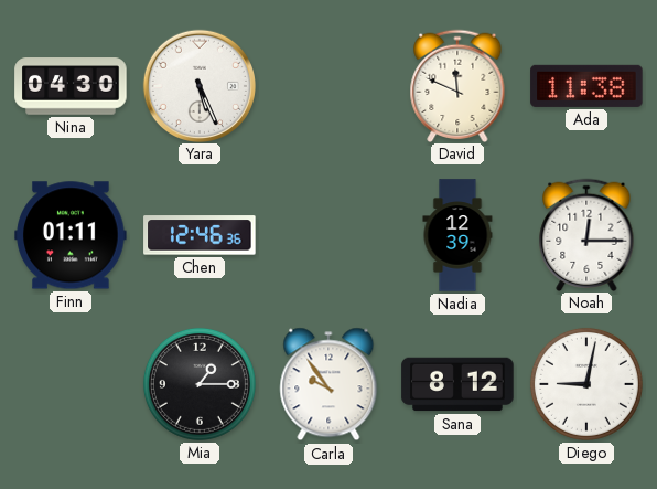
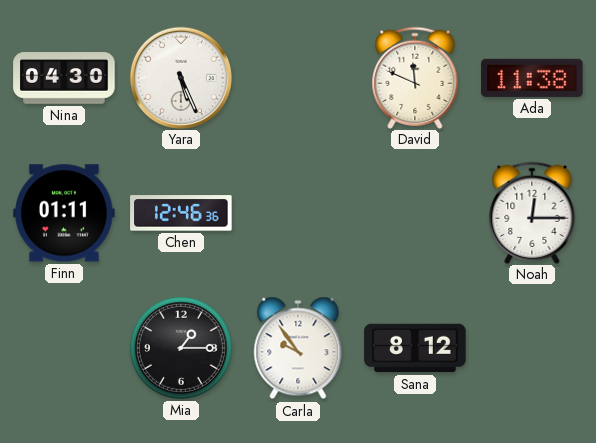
Nadia: 12:39 -> none
Diego: 9:02 -> none
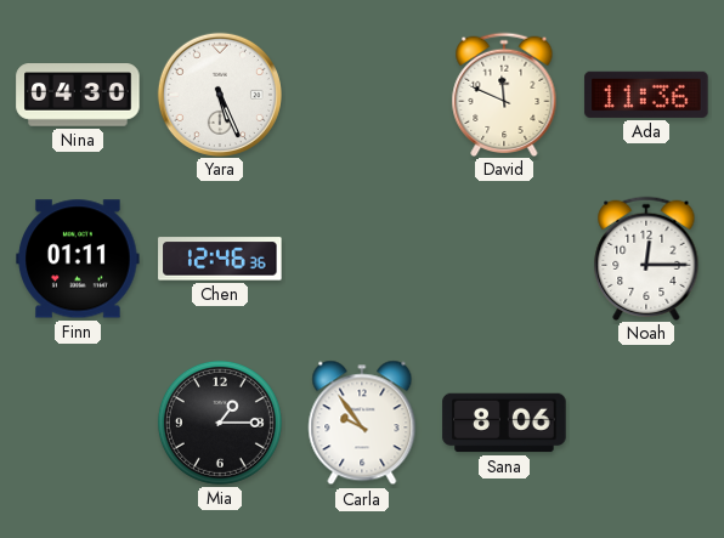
Ada: 11:38 -> 11:36
Sana: 8:12 -> 8:06
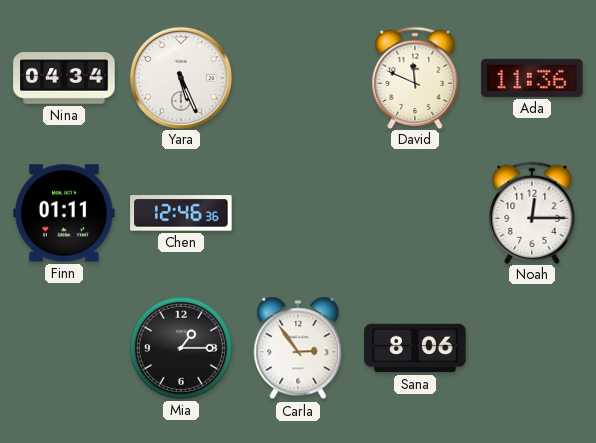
Nina: 04:30 -> 04:34
Carla: 9:54 -> 2:54
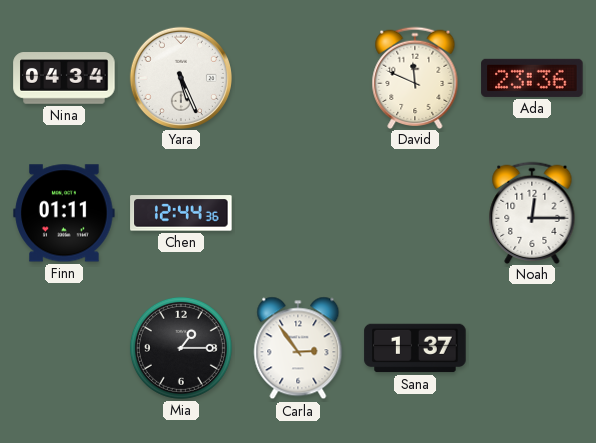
Ada: 11:36 -> 23:36
Chen: 12:46 -> 12:44
Sana: 8:06 -> 1:37
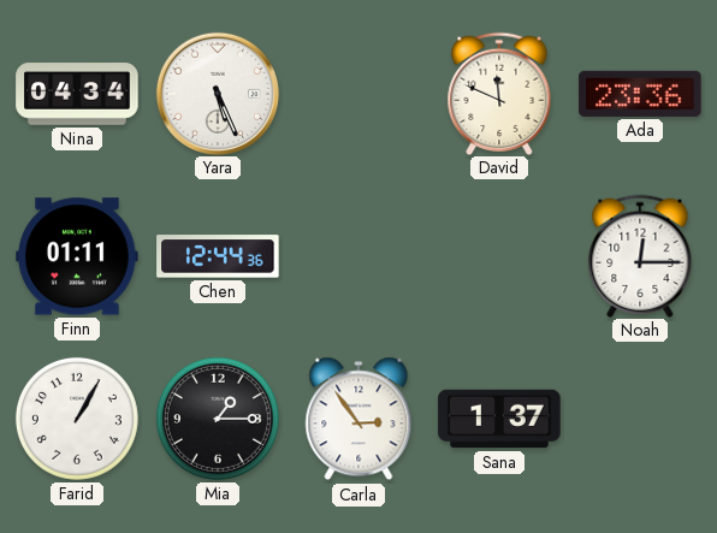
Farid: none -> 1:05
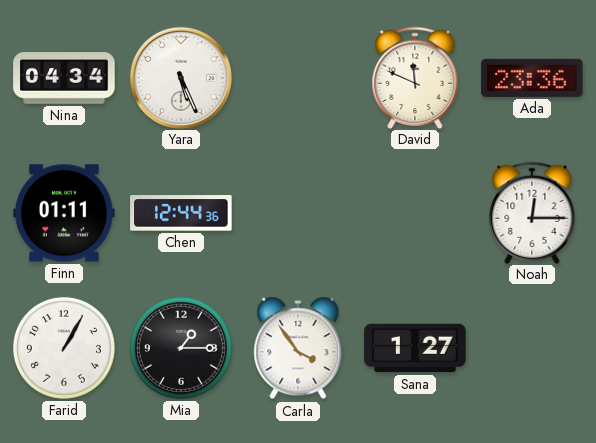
Carla: 2:54 -> 3:54
Sana: 1:37 -> 1:27
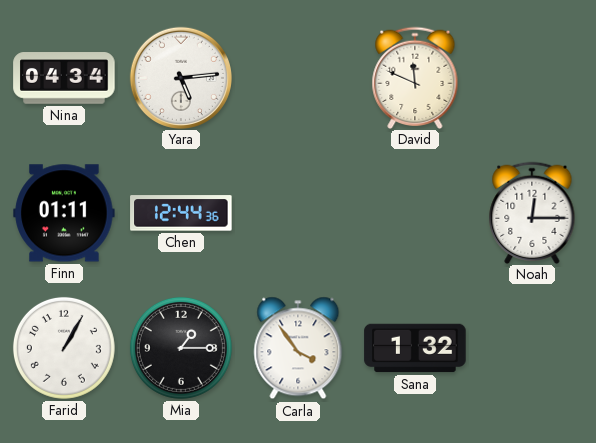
Yara: 5:26 -> 5:14
Ada: 23:36 -> none
Sana: 1:27 -> 1:32
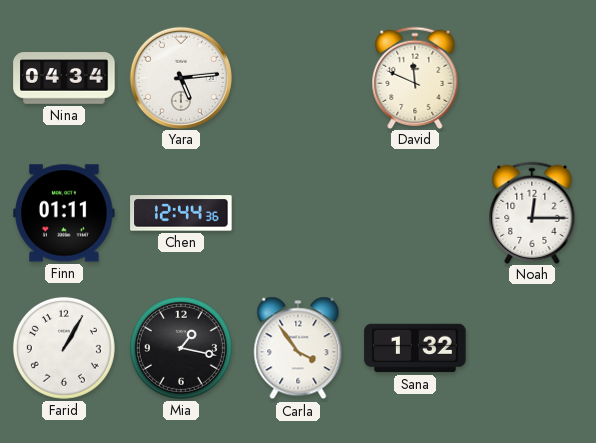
Mia: 1:15 -> 1:17
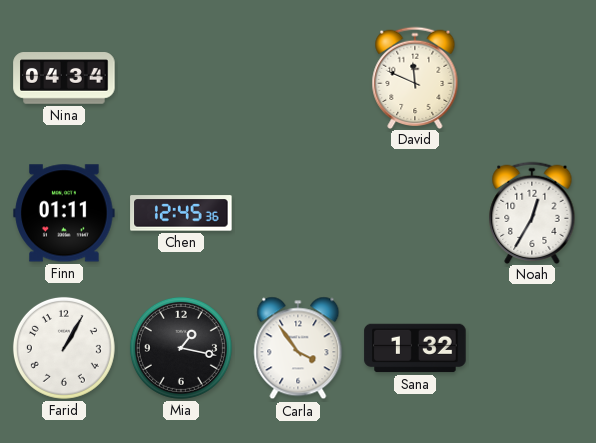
Yara: 5:14 -> none
Chen: 12:44 -> 12:45
Noah: 12:15 -> 12:35
